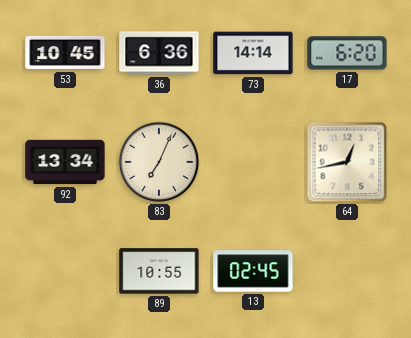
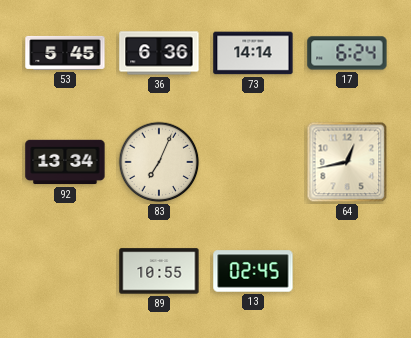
53: 10:45 -> 5:45
17: 6:20 -> 6:24
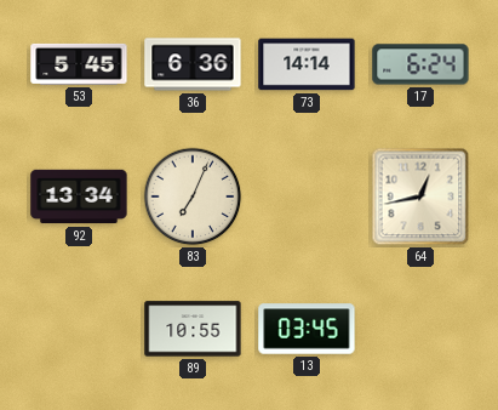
13: 02:45 -> 03:45
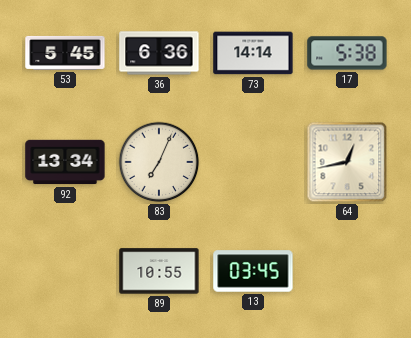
17: 6:24 -> 5:38
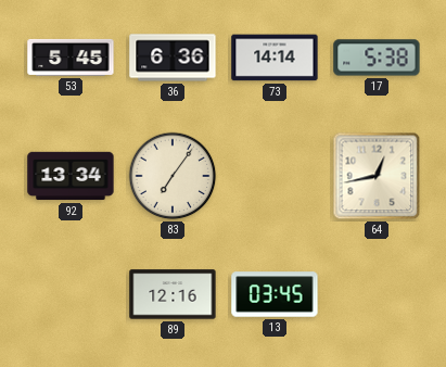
83: 7:04 -> 7:06
89: 10:55 -> 12:16
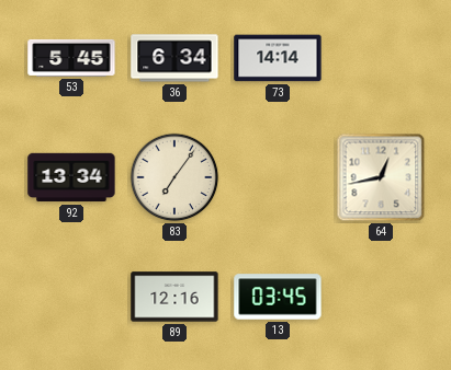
36: 6:36 -> 6:34
17: 5:38 -> none
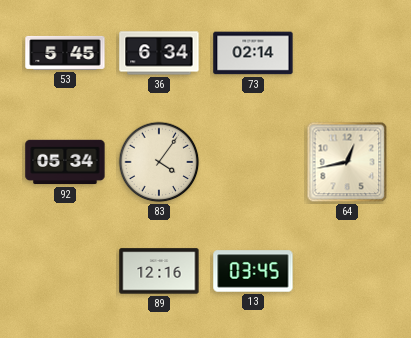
73: 14:14 -> 02:14
92: 13:34 -> 05:34
83: 7:06 -> 4:06
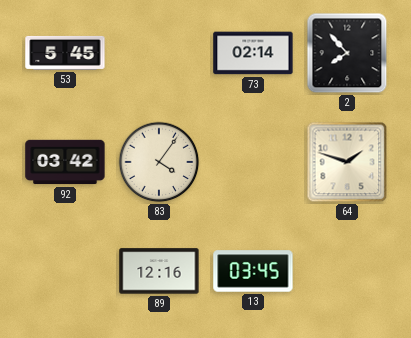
36: 6:34 -> none
2: none -> 7:53
92: 05:34 -> 03:42
64: 12:43 -> 1:48
